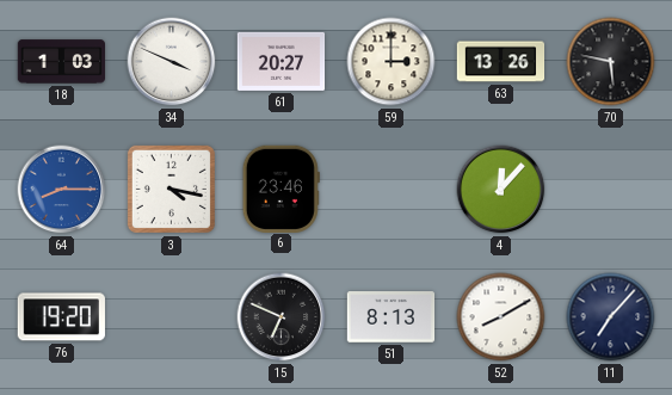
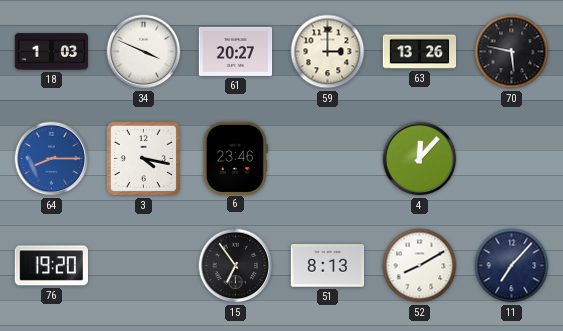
15: 6:49 -> 6:54
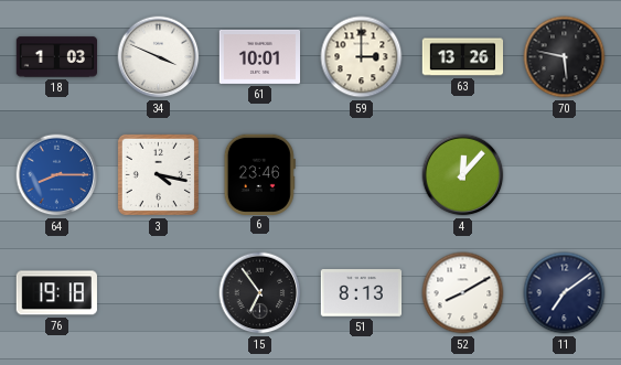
61: 20:27 -> 10:01
76: 19:20 -> 19:18
11: 7:07 -> 7:09
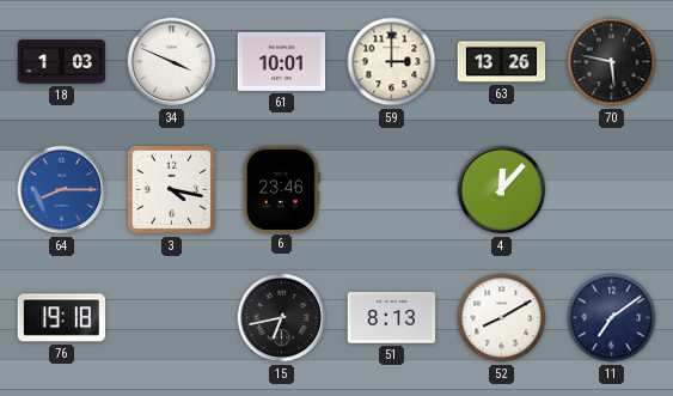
15: 6:54 -> 6:43
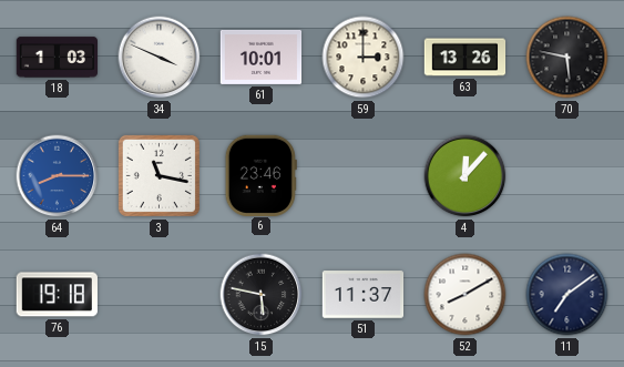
3: 4:17 -> 11:17
15: 6:43 -> 5:47
51: 8:13 -> 11:37
